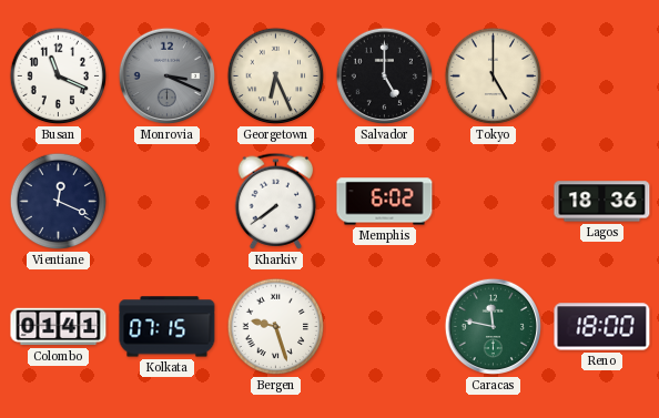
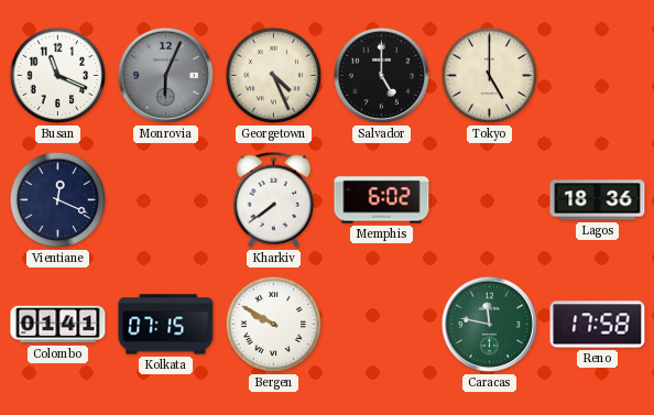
Monrovia: 3:19 -> 6:04
Georgetown: 6:26 -> 4:26
Bergen: 9:27 -> 9:50
Reno: 18:00 -> 17:58
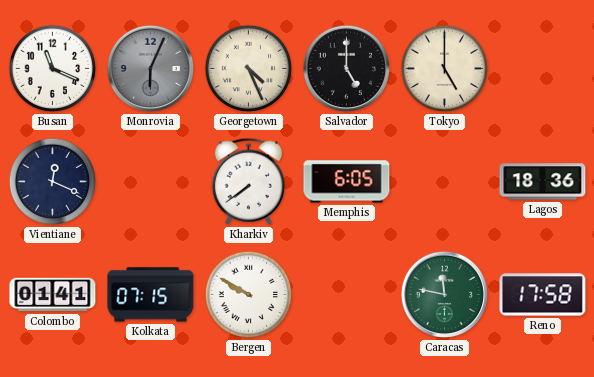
Memphis: 6:02 -> 6:05
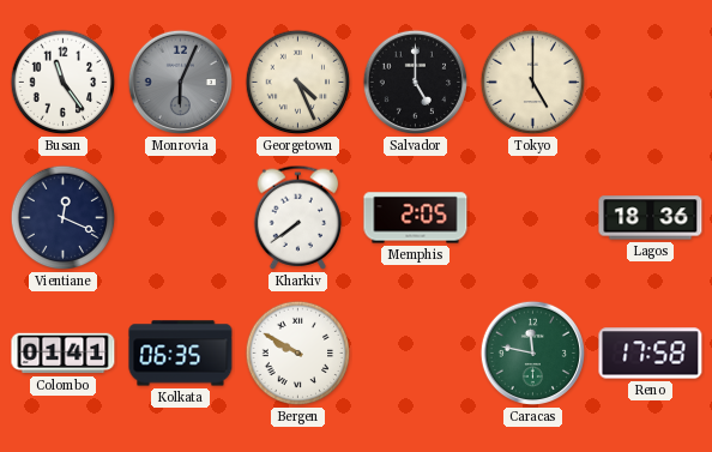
Busan: 11:19 -> 11:24
Memphis: 6:05 -> 2:05
Kolkata: 07:15 -> 06:35
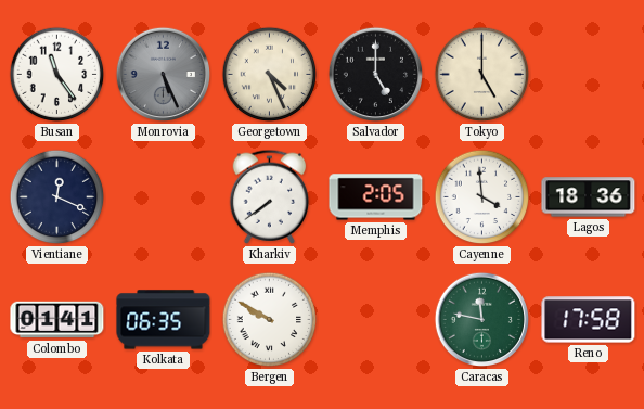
Monrovia: 6:04 -> 5:26
Cayenne: none -> 3:59
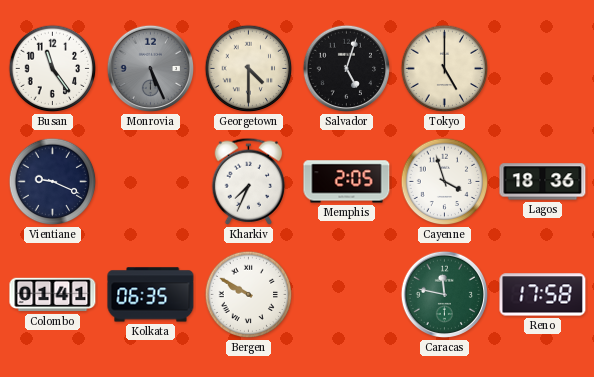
Georgetown: 4:26 -> 4:30
Salvador: 5:00 -> 5:03
Vientiane: 12:19 -> 9:19
Kharkiv: 7:39 -> 7:34
Cayenne: 3:59 -> 3:57
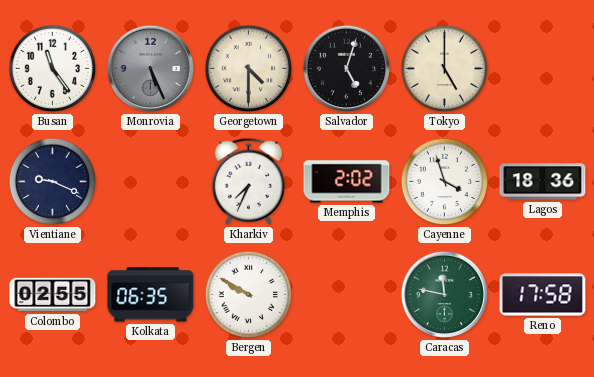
Memphis: 2:05 -> 2:02
Colombo: 01:41 -> 02:55
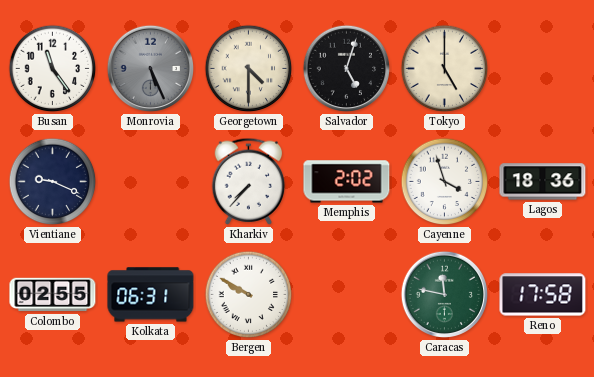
Kharkiv: 7:34 -> 7:37
Kolkata: 06:35 -> 06:31
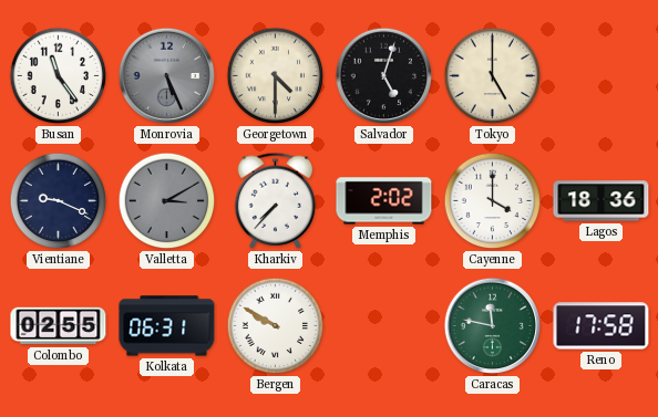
Valletta: none -> 3:10
Cayenne: 3:57 -> 4:00
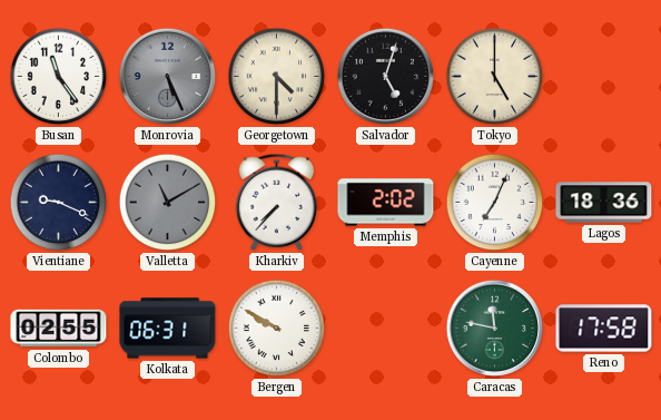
Valletta: 3:10 -> 11:10
Cayenne: 4:00 -> 7:04
